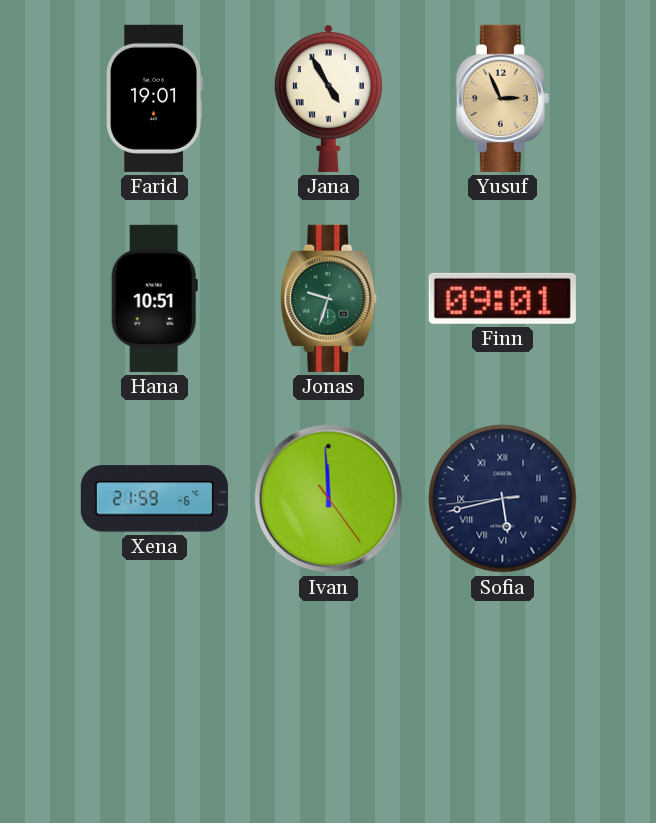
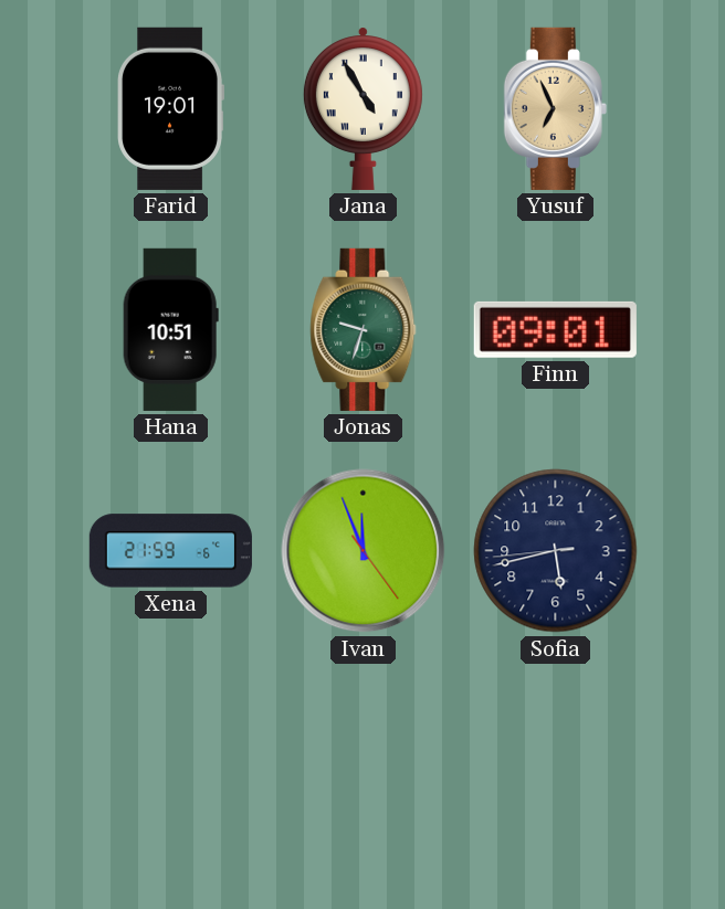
Yusuf: 2:56 -> 6:56
Ivan: 11:59 -> 11:56
Sofia numerals: Roman -> Arabic
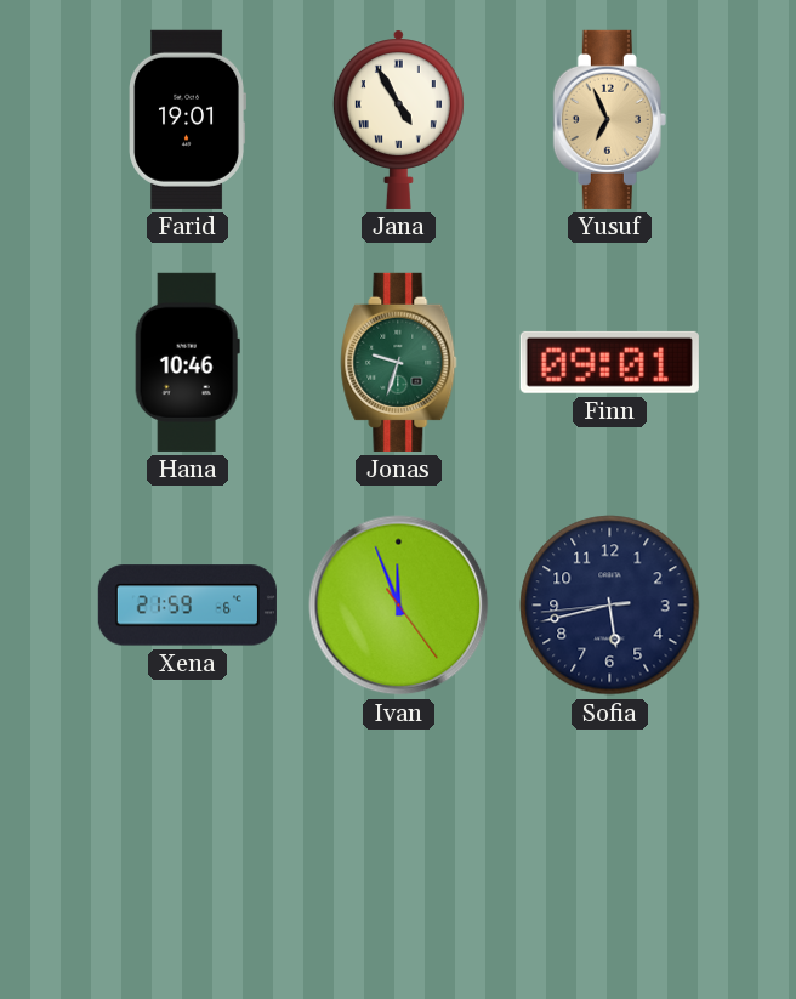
Hana: 10:51 -> 10:46
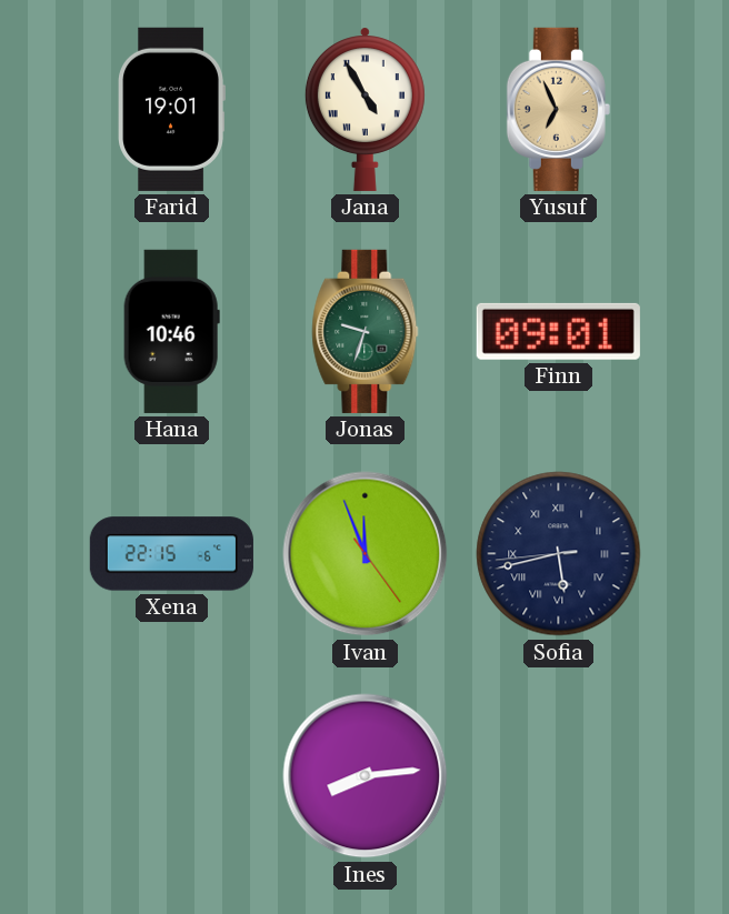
Xena: 21:59 -> 22:15
Sofia numerals: Arabic -> Roman
Ines: none -> 8:14
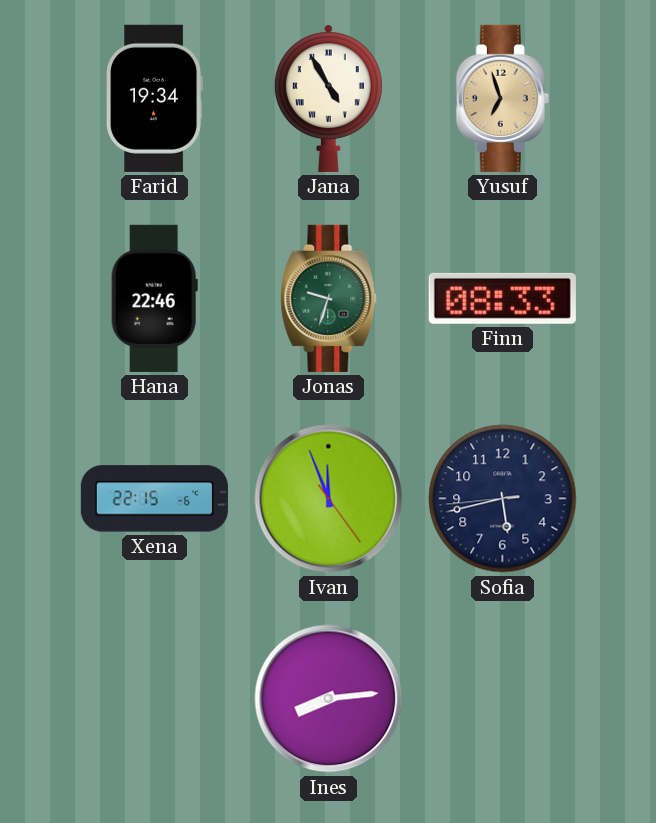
Farid: 19:01 -> 19:34
Yusuf: 6:56 -> 6:57
Hana: 10:46 -> 22:46
Finn: 09:01 -> 08:33
Sofia numerals: Roman -> Arabic
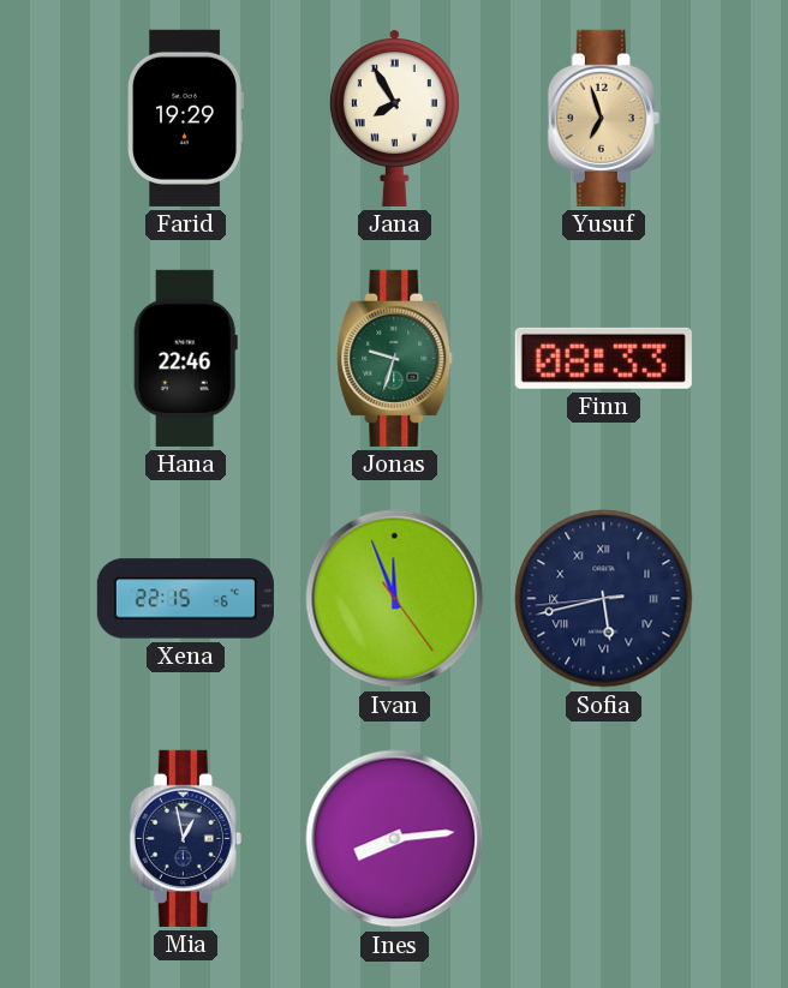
Farid: 19:34 -> 19:29
Jana: 4:55 -> 7:55
Sofia numerals: Arabic -> Roman
Mia: none -> 12:58
